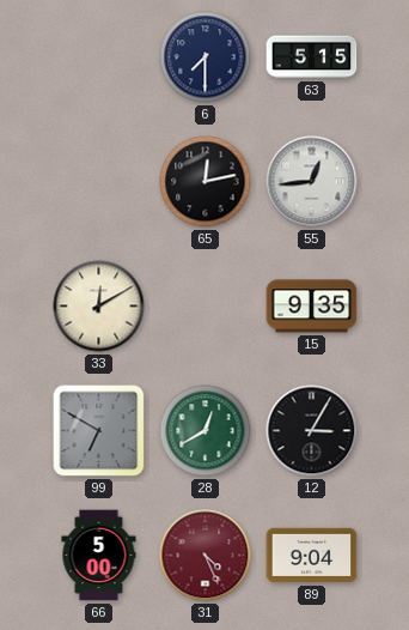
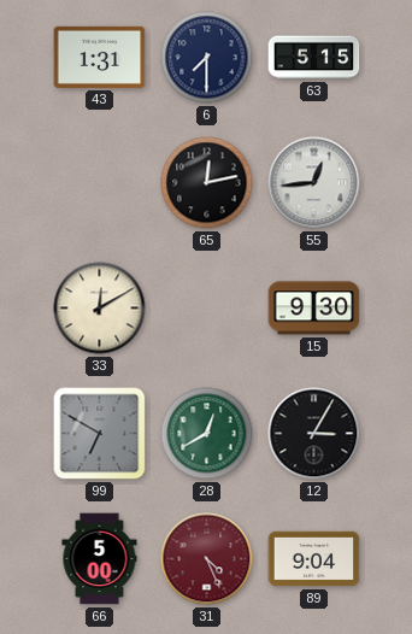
43: none -> 1:31
15: 9:35 -> 9:30
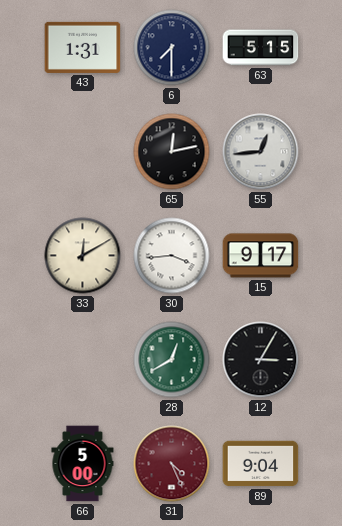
30: none -> 3:44
15: 9:30 -> 9:17
99: 6:50 -> none
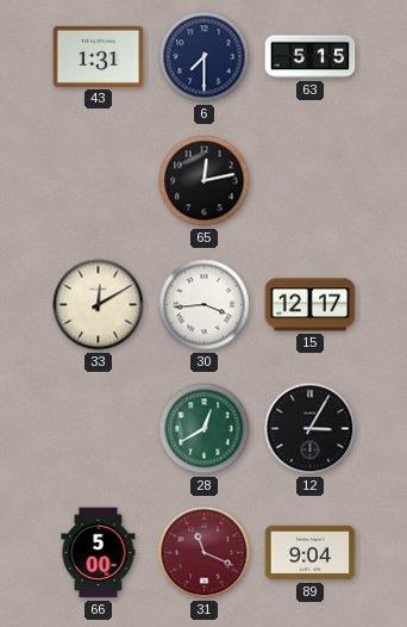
55: 12:44 -> none
15: 9:17 -> 12:17
31: 4:26 -> 11:19
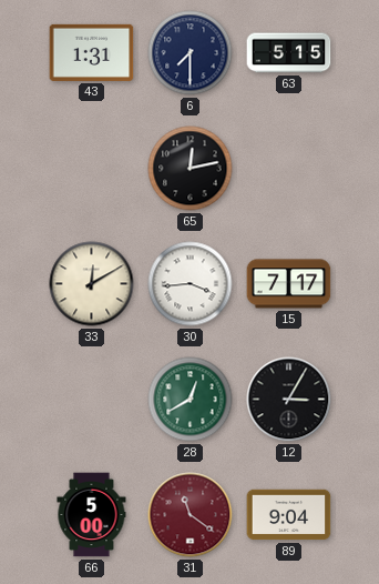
15: 12:17 -> 7:17
31: 11:19 -> 11:21
